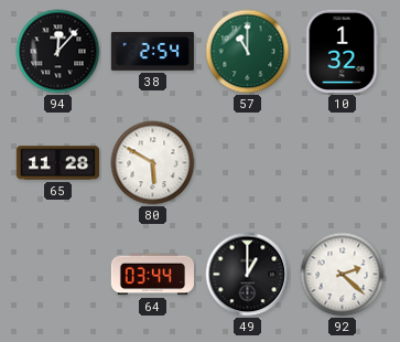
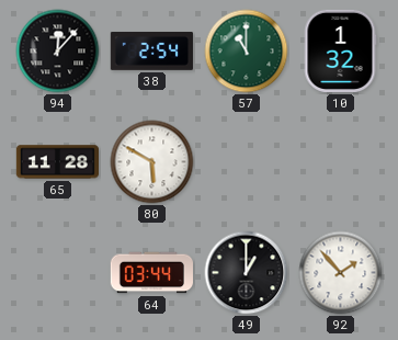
92: 2:22 -> 1:53
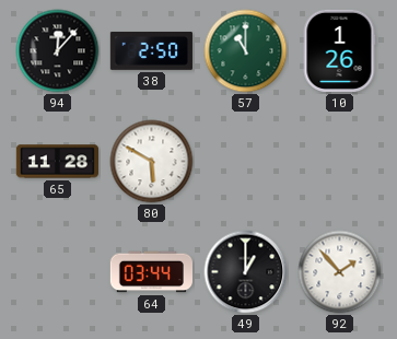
38: 2:54 -> 2:50
10: 1:32 -> 1:26
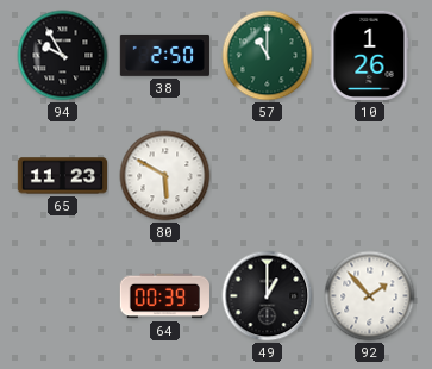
94: 12:07 -> 9:55
65: 11:28 -> 11:23
64: 03:44 -> 00:39
